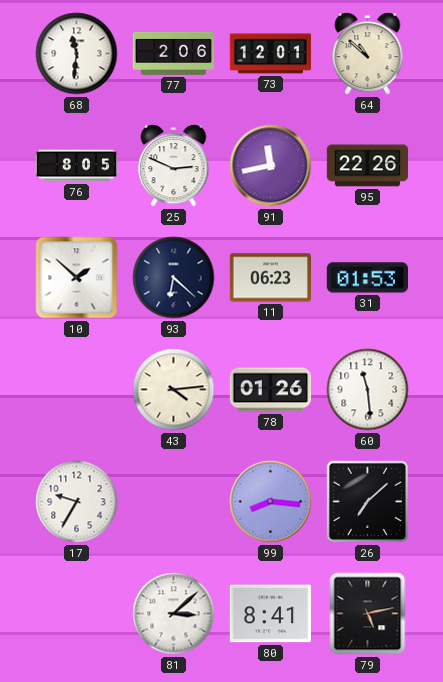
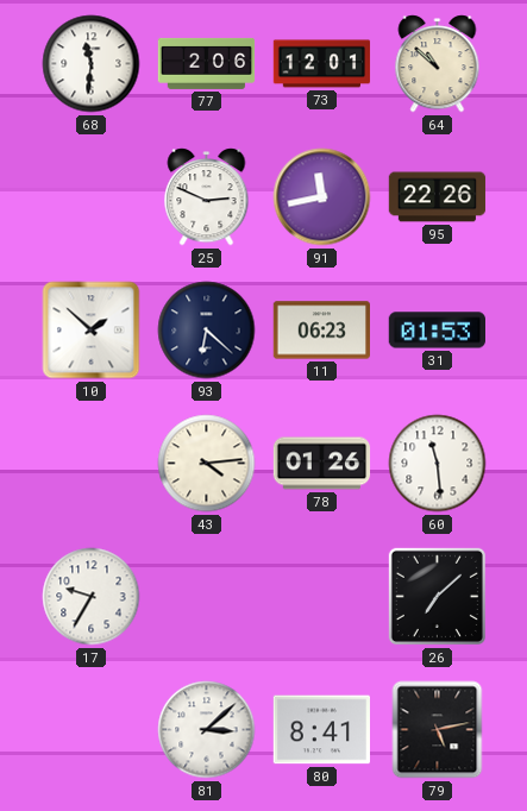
76: 8:05 -> none
99: 8:16 -> none
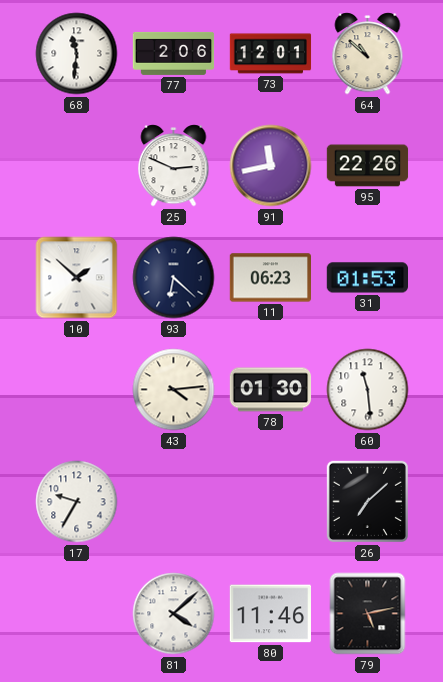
78: 01:26 -> 01:30
81: 3:08 -> 4:08
80: 8:41 -> 11:46
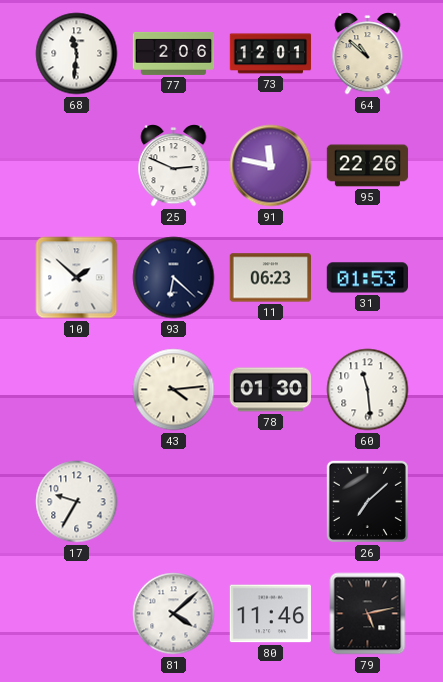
91: 11:43 -> 11:47
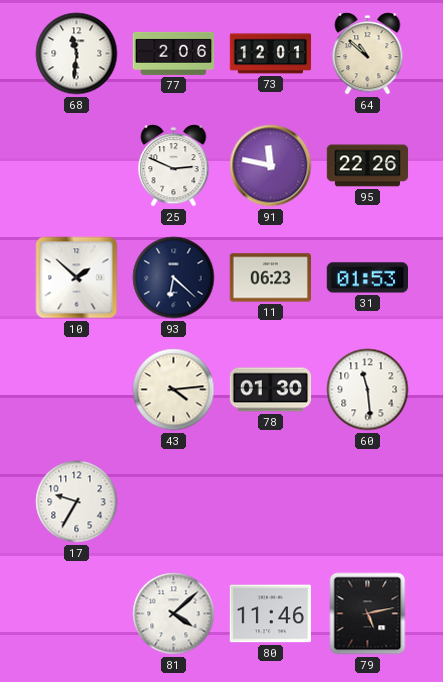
26: 7:08 -> none
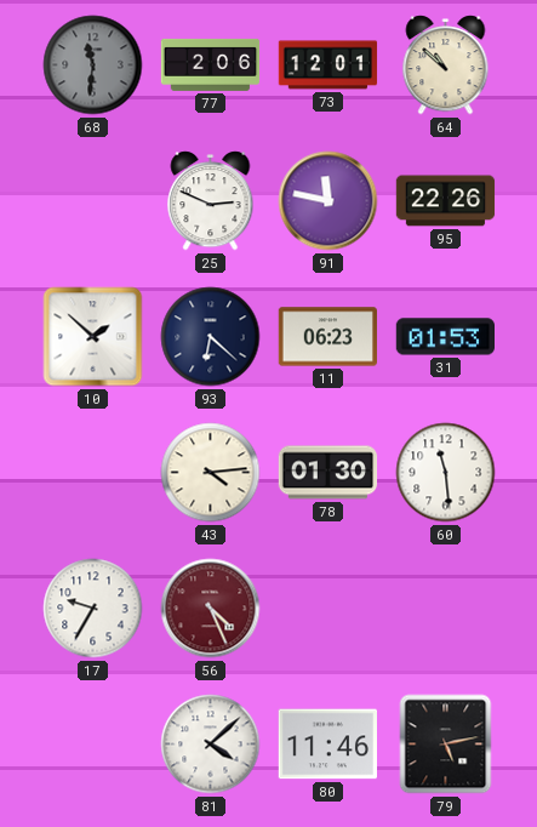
68 dial: white -> grey
56: none -> 4:26
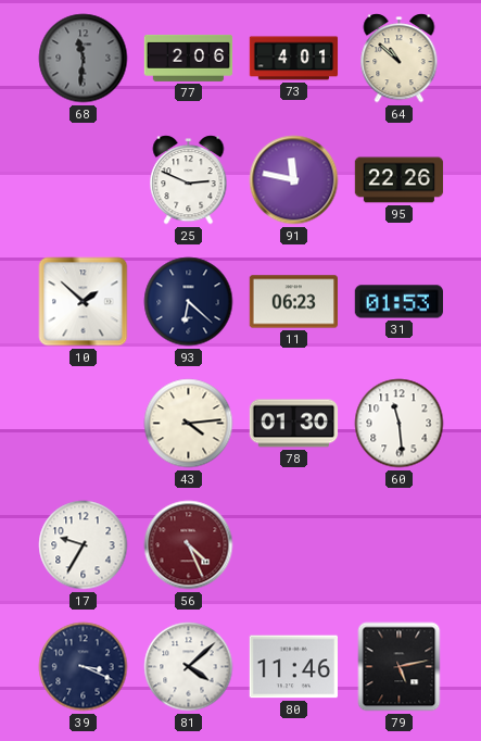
73: 12:01 -> 4:01
39: none -> 3:19
